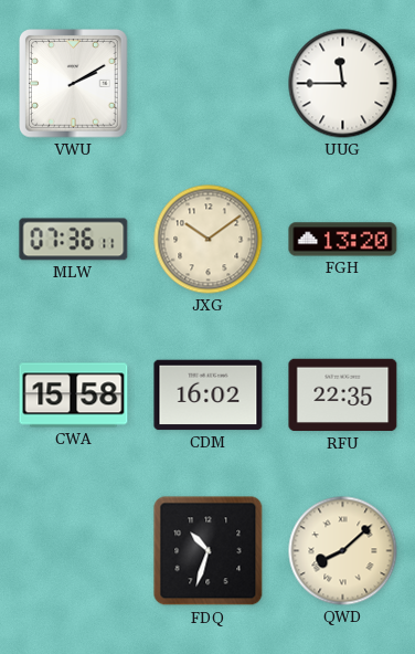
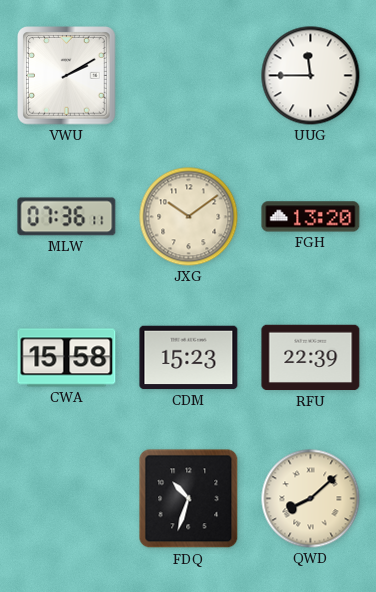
CDM: 16:02 -> 15:23
RFU: 22:35 -> 22:39
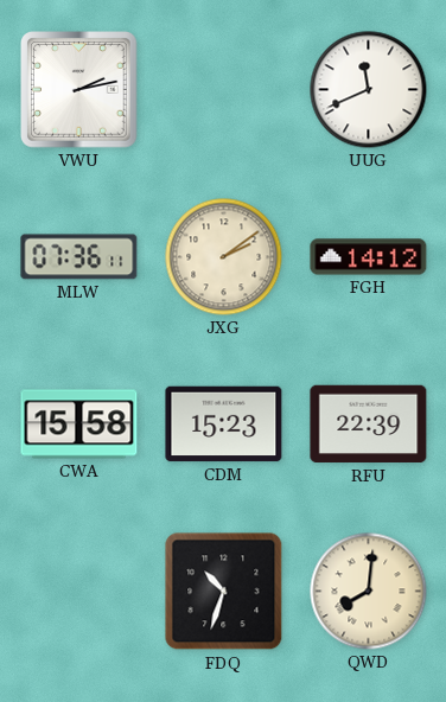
VWU: 2:10 -> 2:13
UUG: 11:45 -> 11:41
JXG: 10:09 -> 2:09
FGH: 13:20 -> 14:12
QWD: 8:08 -> 8:01
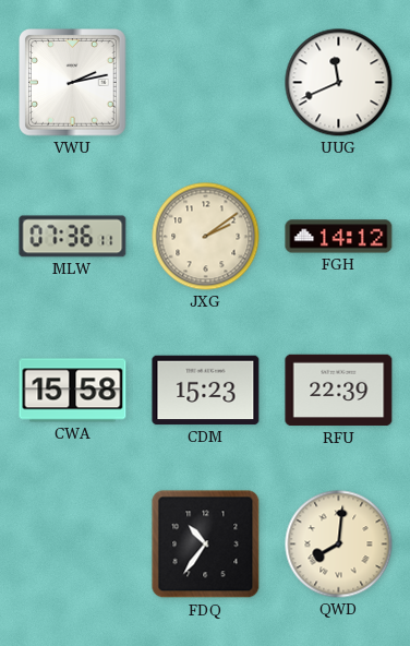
FDQ: 10:33 -> 10:36
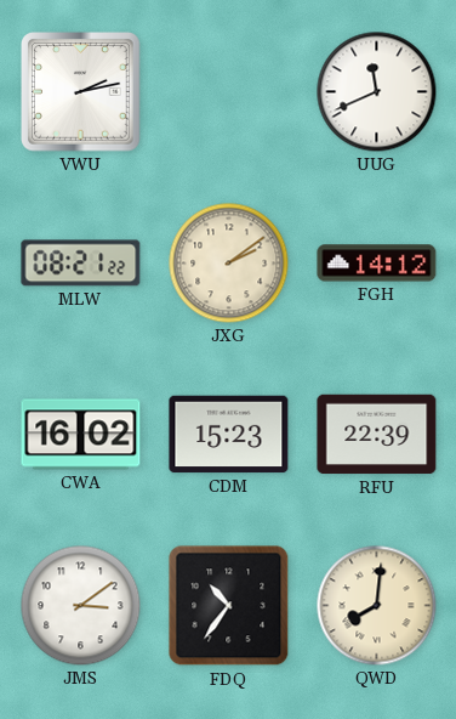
MLW: 07:36 -> 08:21
CWA: 15:58 -> 16:02
JMS: none -> 3:09
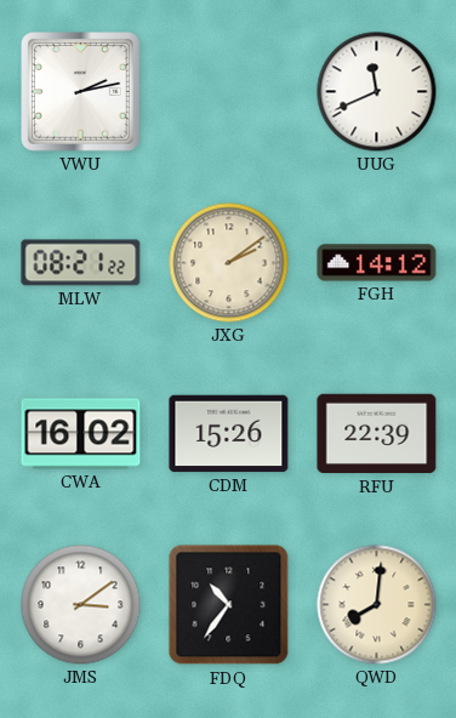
CDM: 15:23 -> 15:26
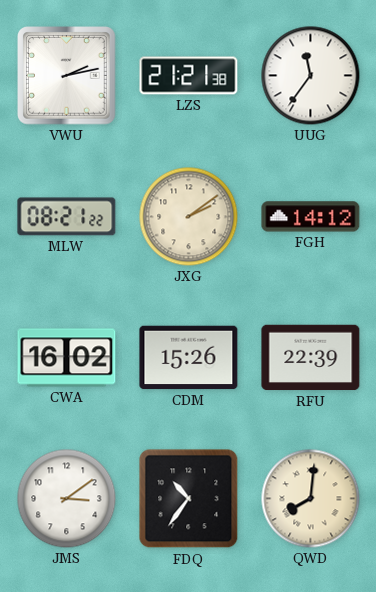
LZS: none -> 21:21
UUG: 11:41 -> 11:36
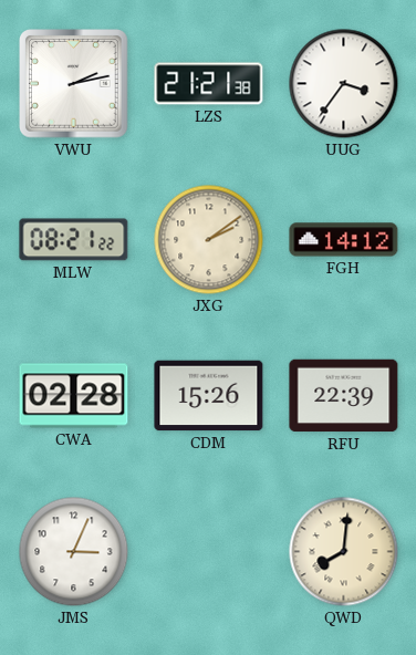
UUG: 11:36 -> 3:36
CWA: 16:02 -> 02:28
JMS: 3:09 -> 3:04
FDQ: 10:36 -> none
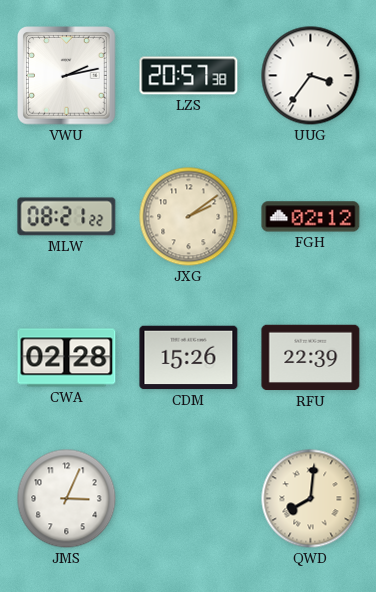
LZS: 21:21 -> 20:57
FGH: 14:12 -> 02:12
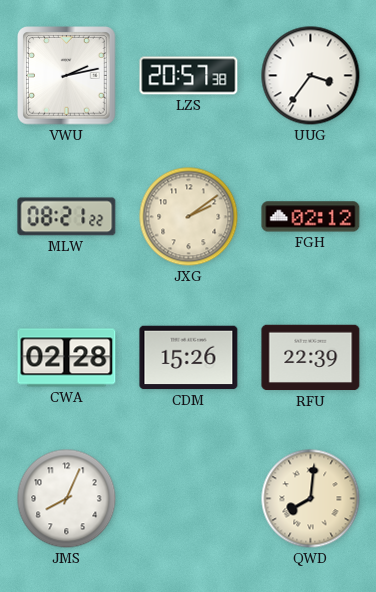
JMS: 3:04 -> 8:04
